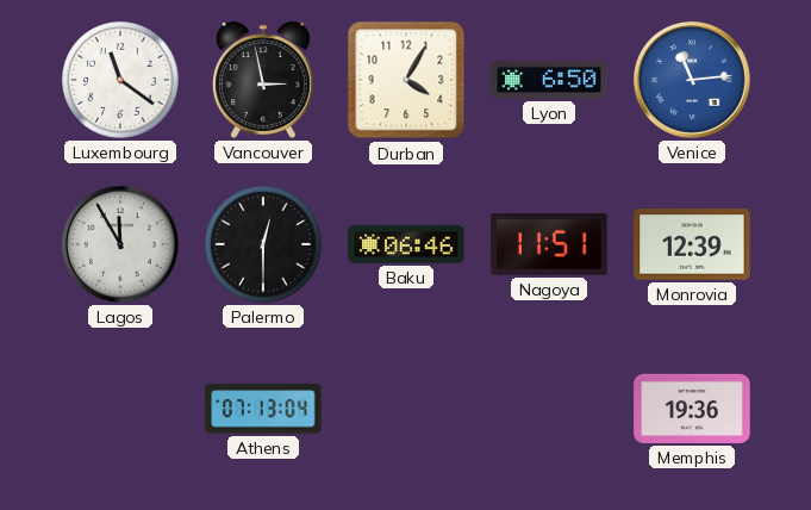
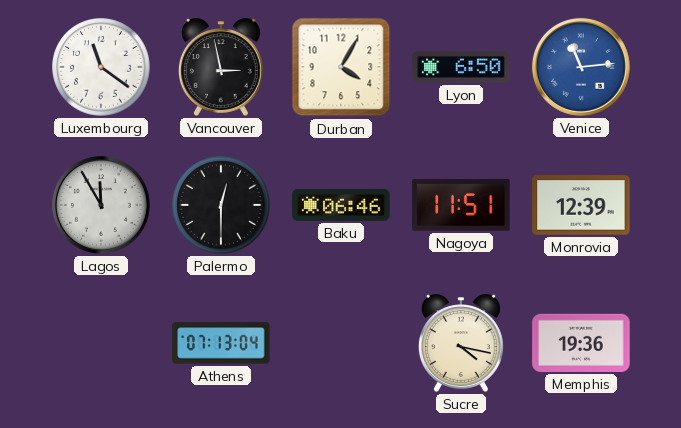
Sucre: none -> 4:17
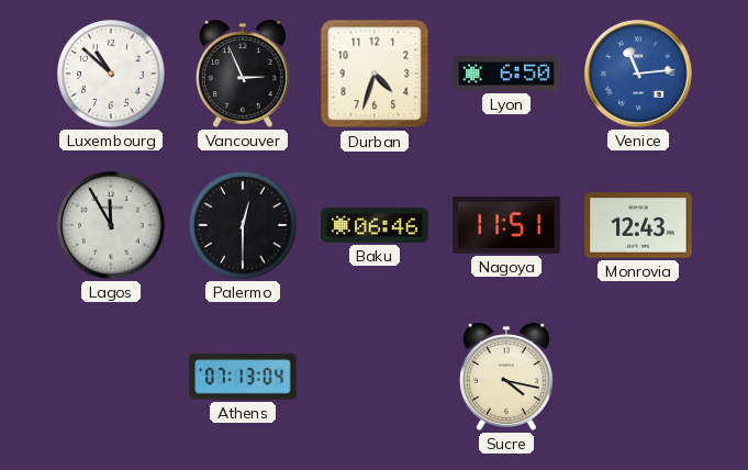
Luxembourg: 11:21 -> 10:52
Vancouver: 2:58 -> 2:56
Durban: 4:05 -> 4:33
Monrovia: 12:39 -> 12:43
Memphis: 19:36 -> none
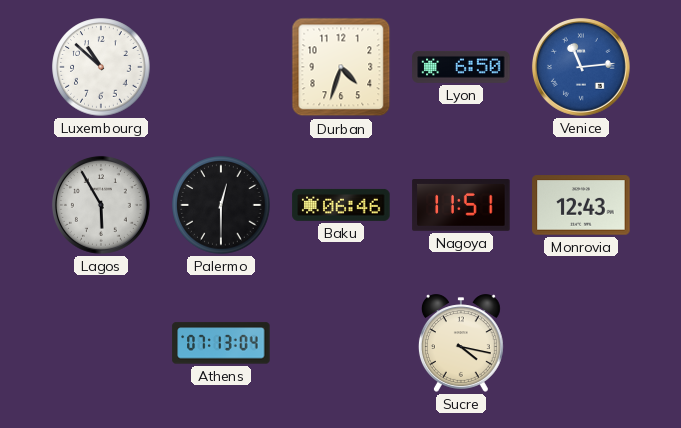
Vancouver: 2:56 -> none
Lagos: 11:55 -> 5:55
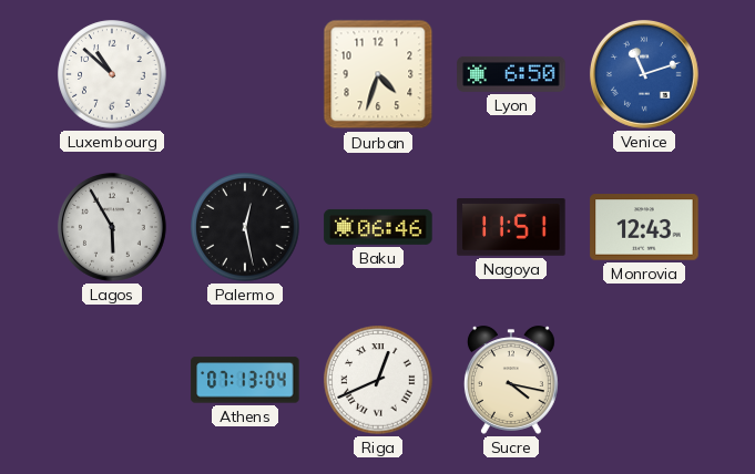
Venice: 11:14 -> 11:12
Palermo: 12:30 -> 12:28
Riga: none -> 12:41
